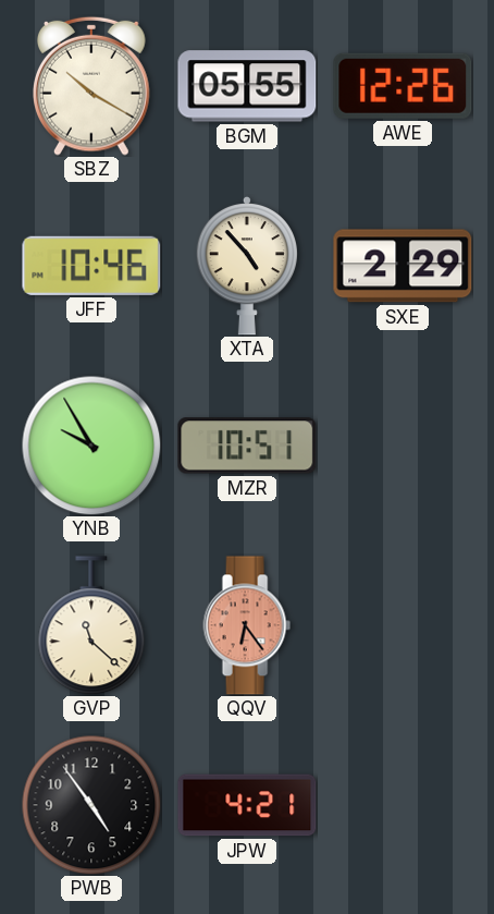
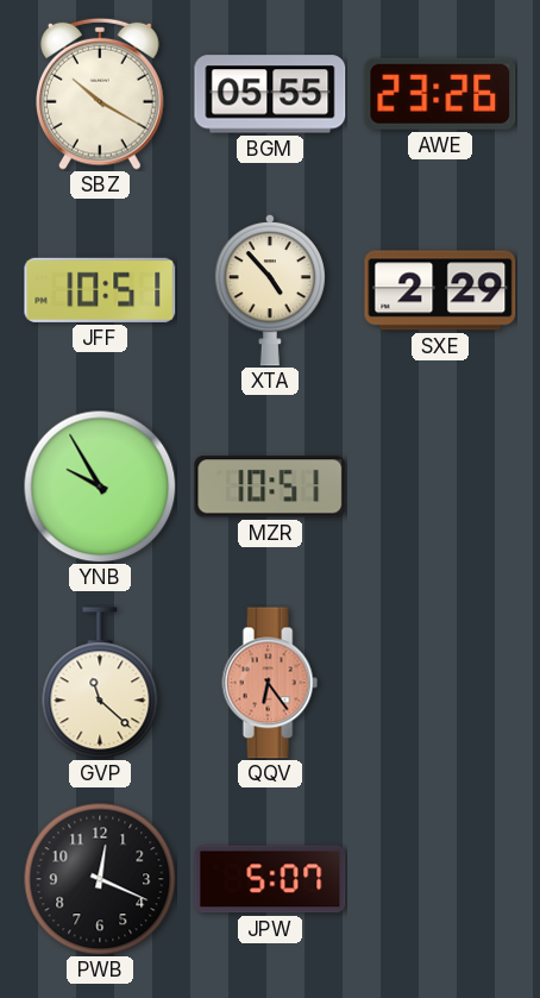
AWE: 12:26 -> 23:26
JFF: 10:46 -> 10:51
PWB: 4:54 -> 12:19
JPW: 4:21 -> 5:07
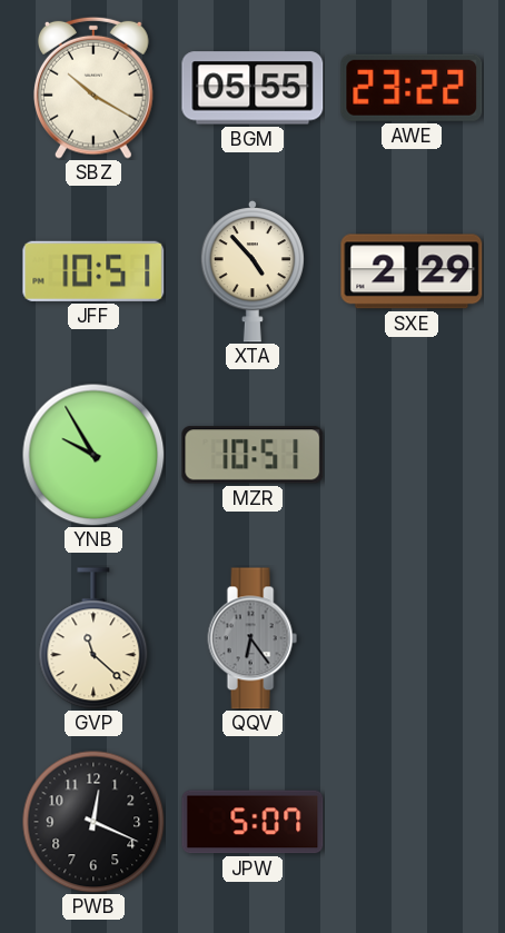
AWE: 23:26 -> 23:22
QQV dial: salmon -> grey
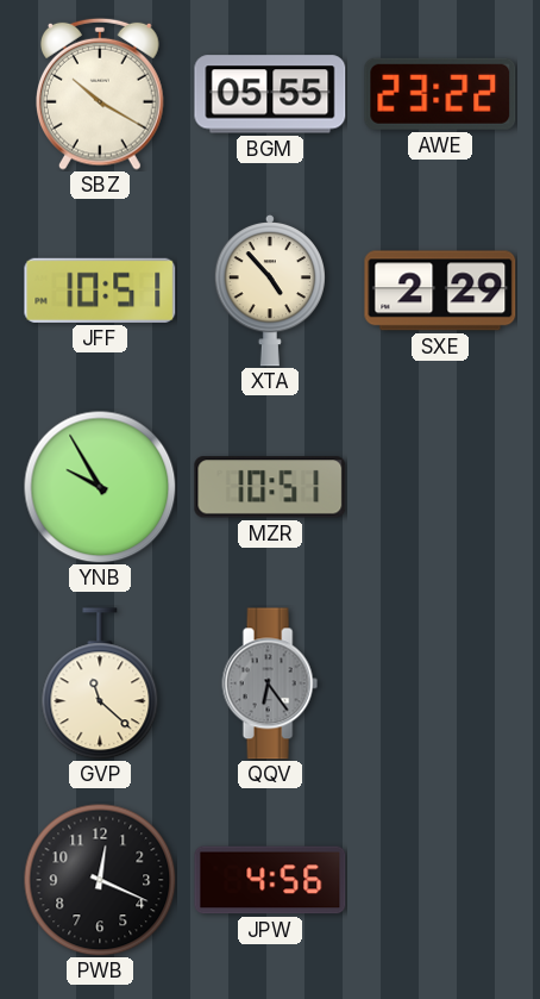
JPW: 5:07 -> 4:56
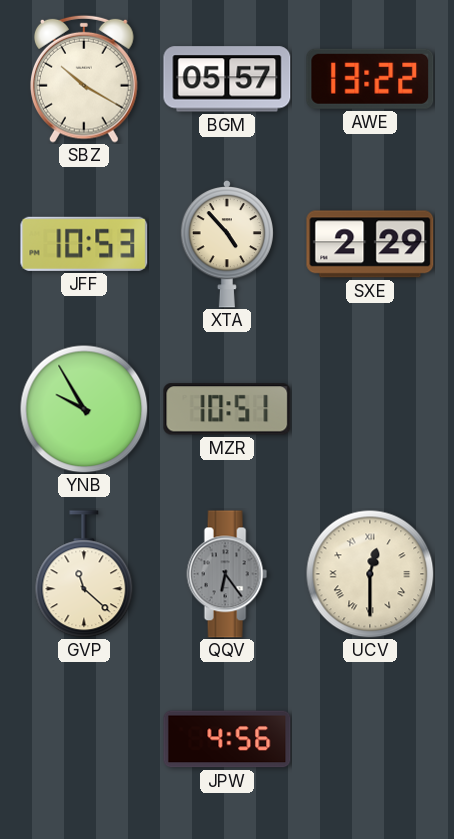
BGM: 05:55 -> 05:57
AWE: 23:22 -> 13:22
JFF: 10:51 -> 10:53
UCV: none -> 12:30
PWB: 12:19 -> none
